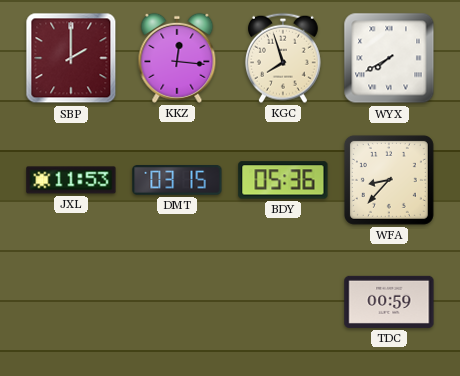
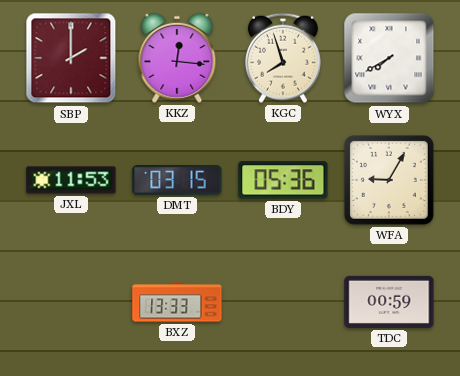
WFA: 8:37 -> 9:05
BXZ: none -> 13:33
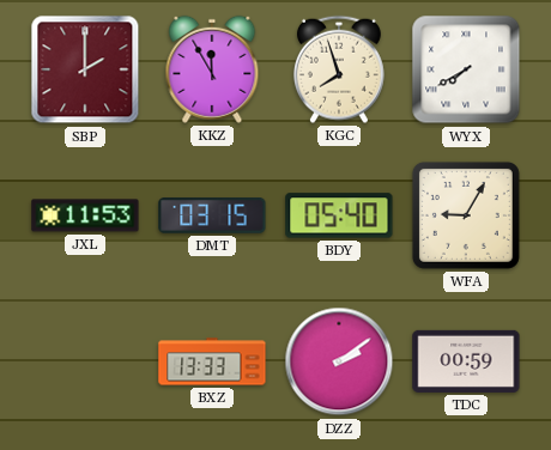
KKZ: 12:16 -> 11:55
BDY: 05:36 -> 05:40
DZZ: none -> 2:09
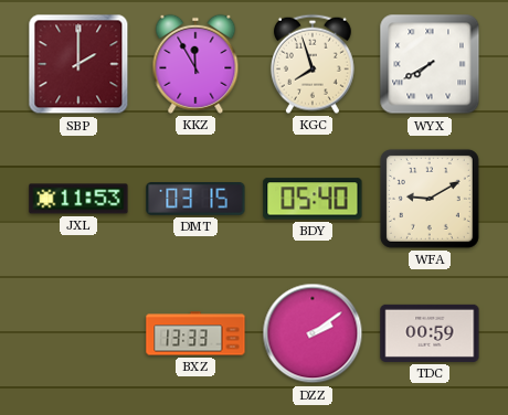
WFA: 9:05 -> 9:10
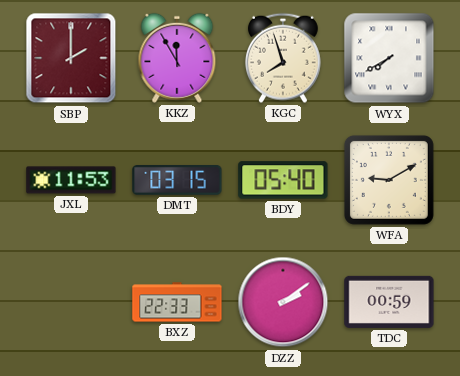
BXZ: 13:33 -> 22:33
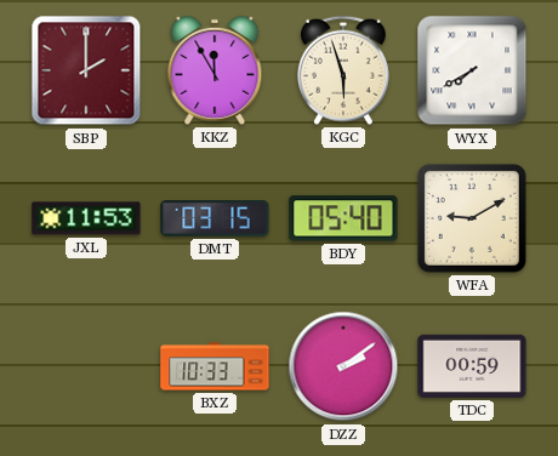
KGC: 7:57 -> 5:57
BXZ: 22:33 -> 10:33
